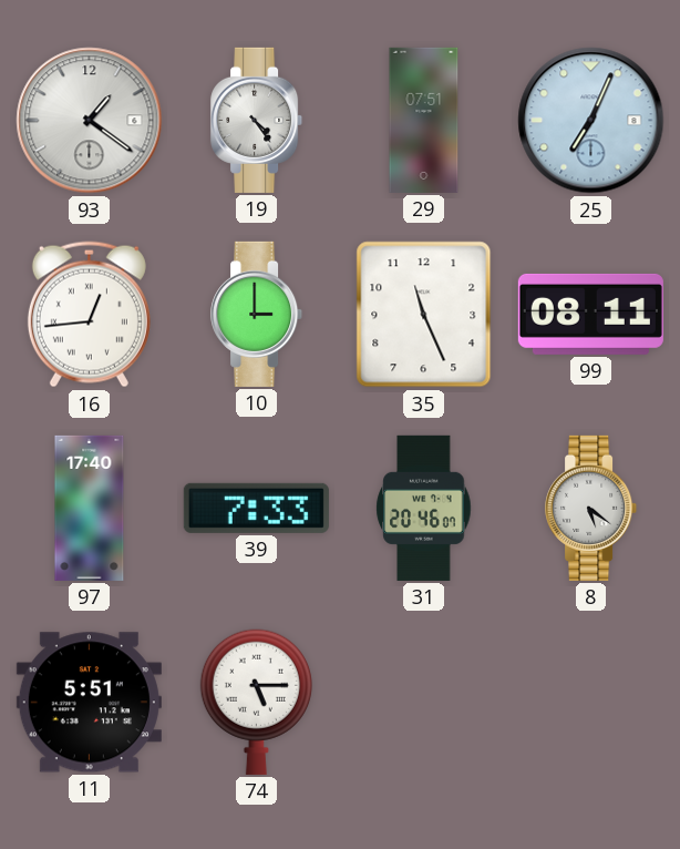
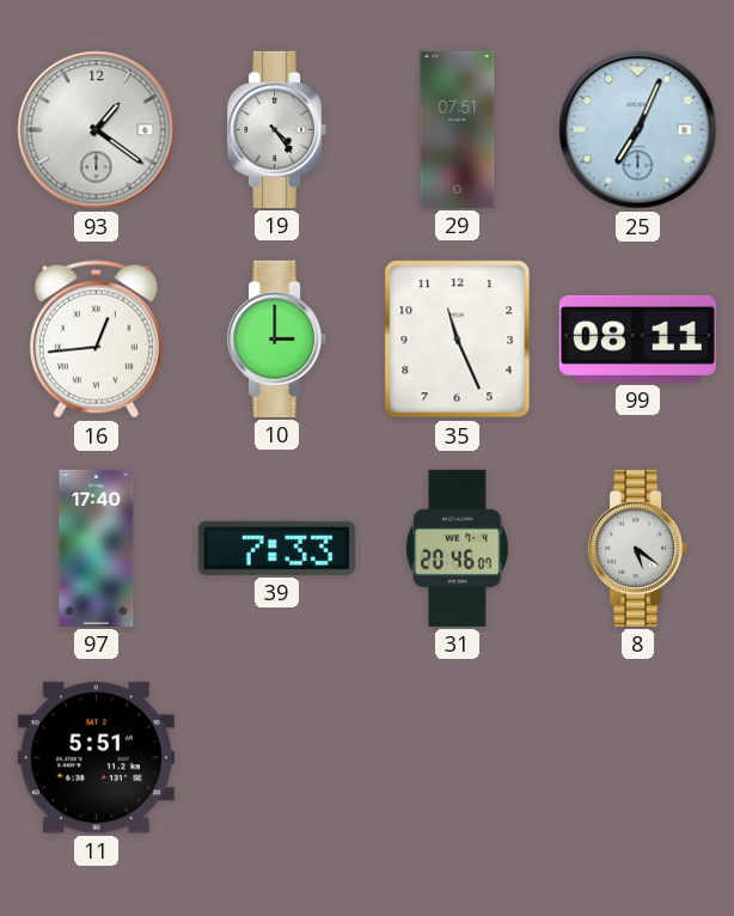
74: 5:15 -> none
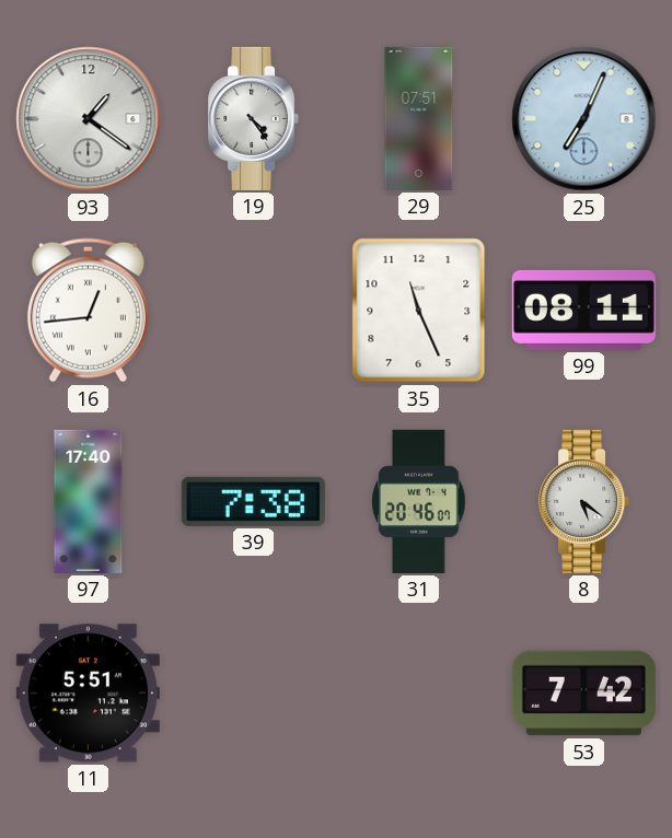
10: 3:00 -> none
39: 7:33 -> 7:38
53: none -> 7:42
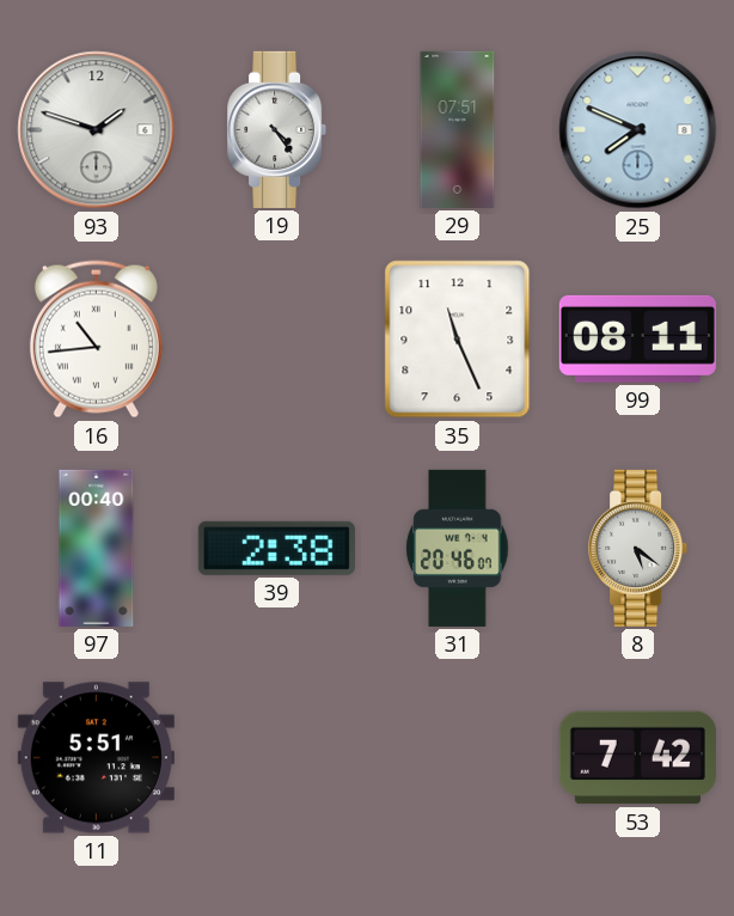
93: 1:21 -> 1:48
25: 7:04 -> 7:49
16: 12:44 -> 10:44
97: 17:40 -> 00:40
39: 7:38 -> 2:38
